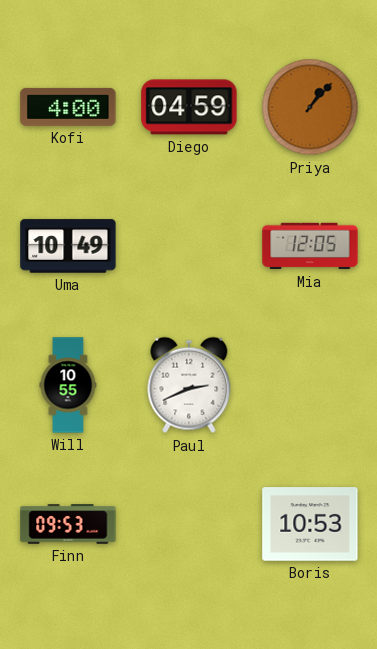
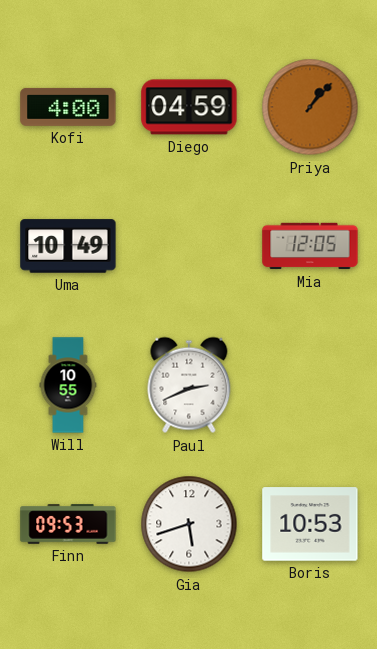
Gia: none -> 5:42
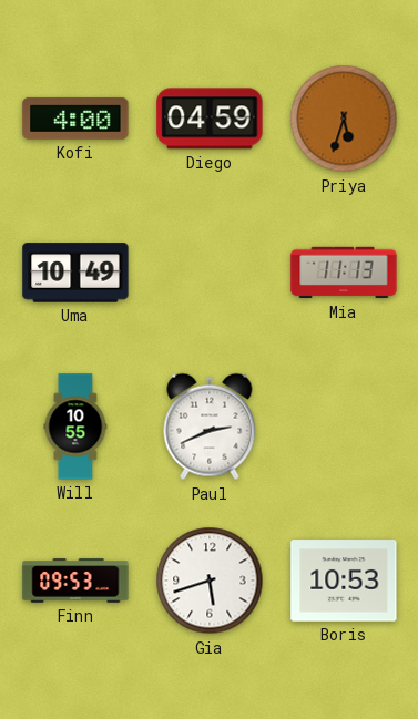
Priya: 1:07 -> 5:33
Mia: 12:05 -> 11:13
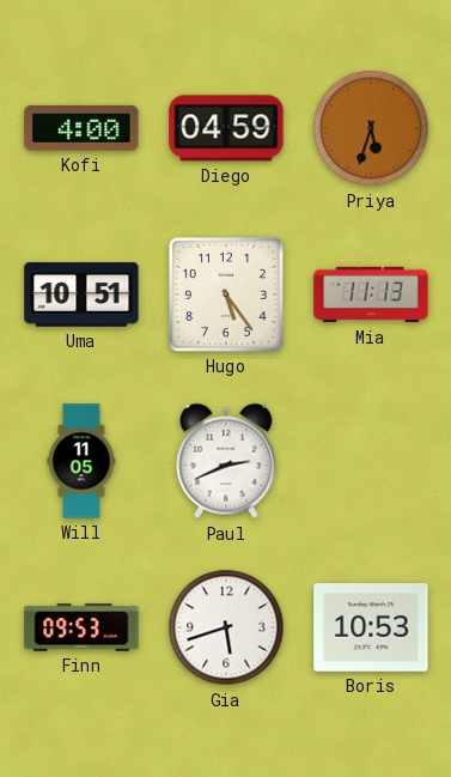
Uma: 10:49 -> 10:51
Hugo: none -> 5:24
Will: 10:55 -> 11:05
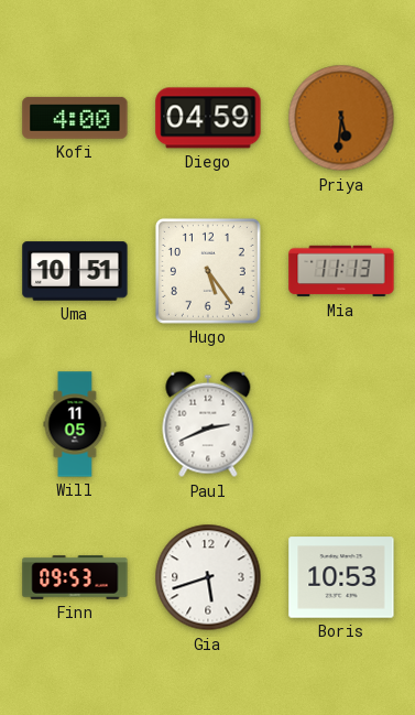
Priya: 5:33 -> 5:31
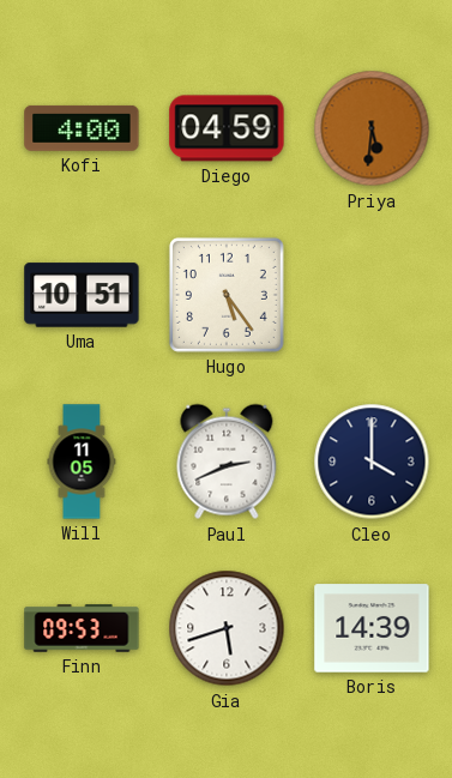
Mia: 11:13 -> none
Cleo: none -> 4:00
Boris: 10:53 -> 14:39
